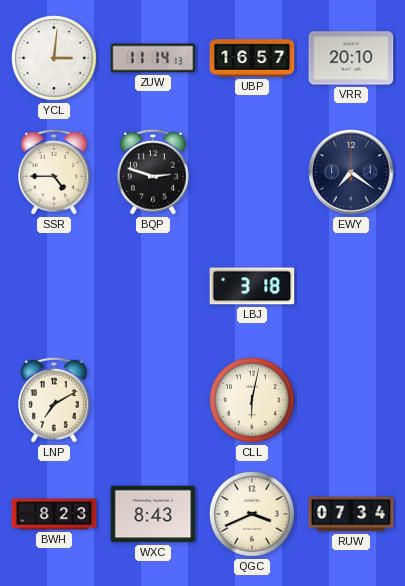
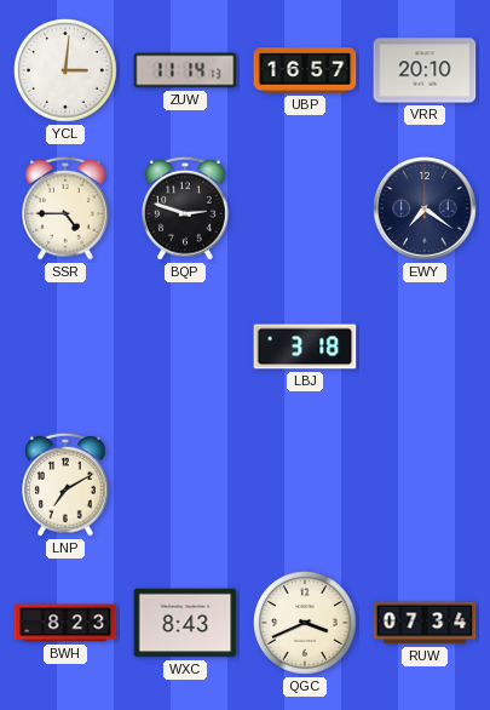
CLL: 6:02 -> none
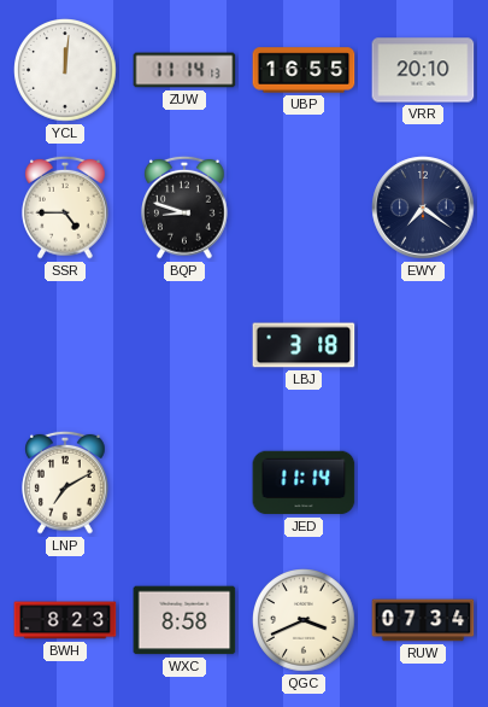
YCL: 3:01 -> 12:01
UBP: 16:57 -> 16:55
BQP: 2:48 -> 8:48
JED: none -> 11:14
WXC: 8:43 -> 8:58
